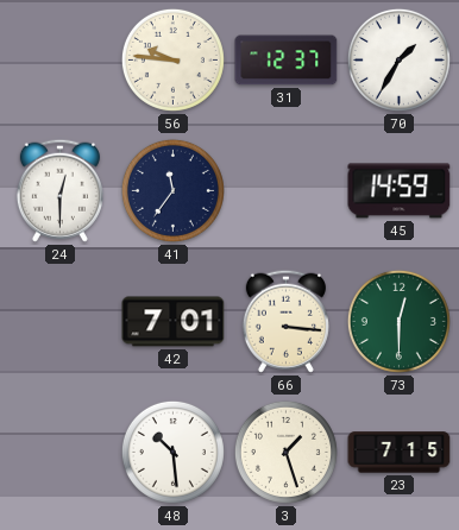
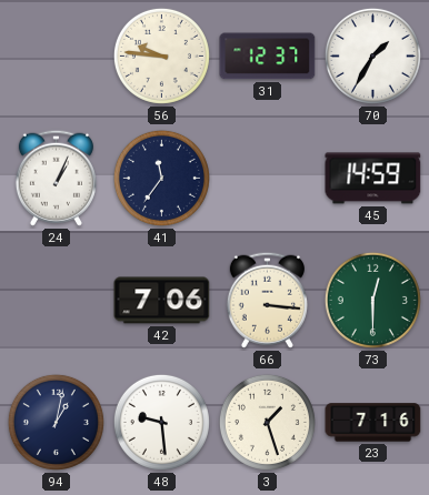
24: 12:30 -> 1:04
42: 7:01 -> 7:06
94: none -> 1:02
48: 10:29 -> 9:29
23: 7:15 -> 7:16
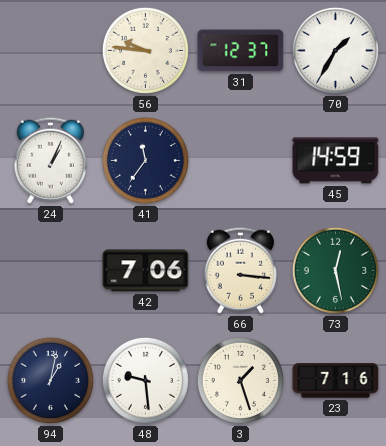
73: 12:30 -> 12:28
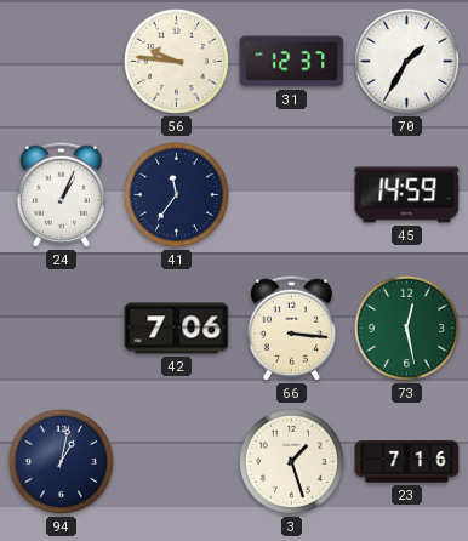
48: 9:29 -> none
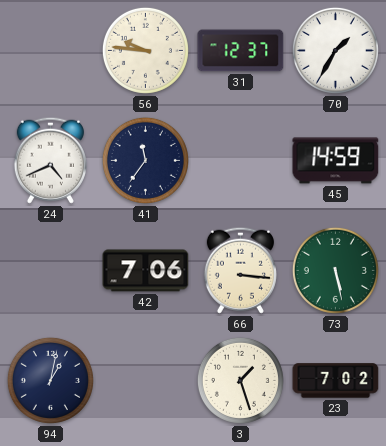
24: 1:04 -> 4:41
73: 12:28 -> 5:28
23: 7:16 -> 7:02
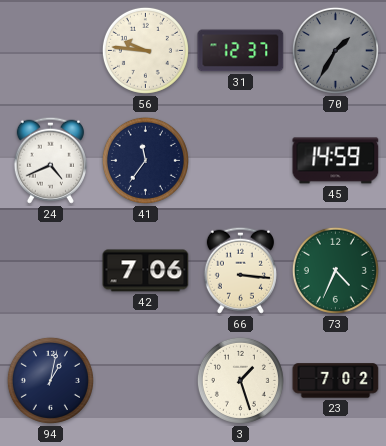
70 dial: white -> grey
73: 5:28 -> 4:34
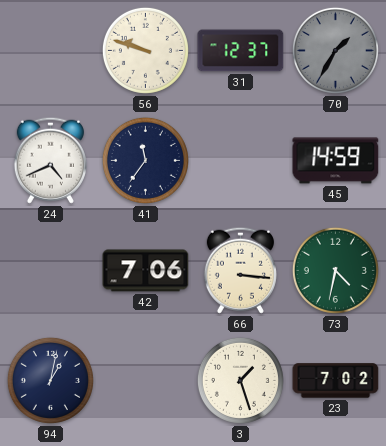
56: 9:46 -> 9:48
73: 4:34 -> 4:32
